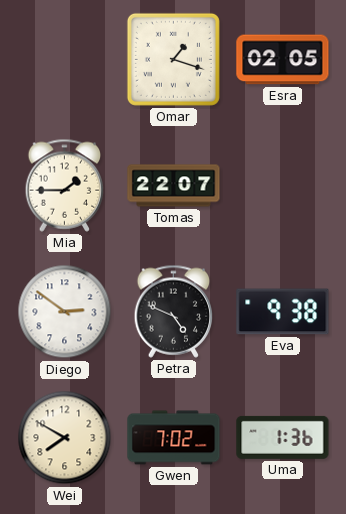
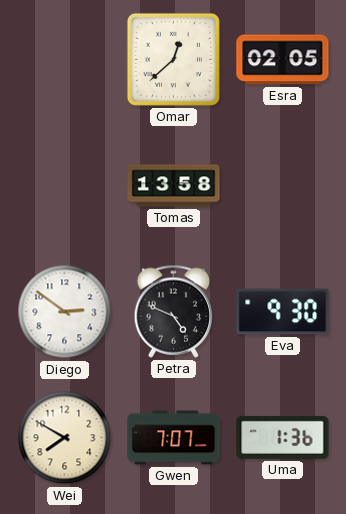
Omar: 1:18 -> 12:38
Mia: 1:45 -> none
Tomas: 22:07 -> 13:58
Eva: 9:38 -> 9:30
Gwen: 7:02 -> 7:07
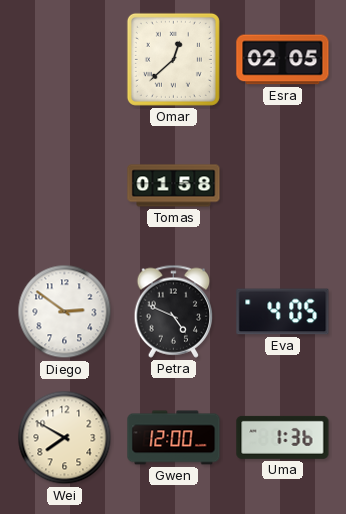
Tomas: 13:58 -> 01:58
Eva: 9:30 -> 4:05
Gwen: 7:07 -> 12:00
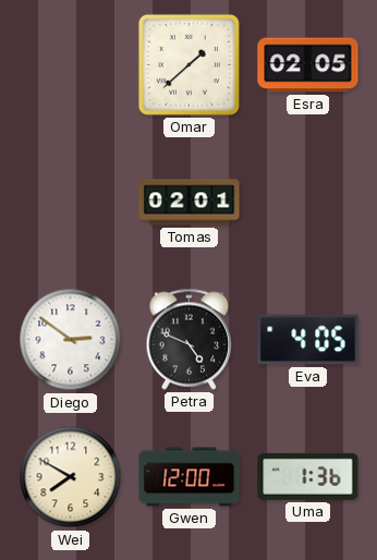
Omar: 12:38 -> 1:38
Tomas: 01:58 -> 02:01
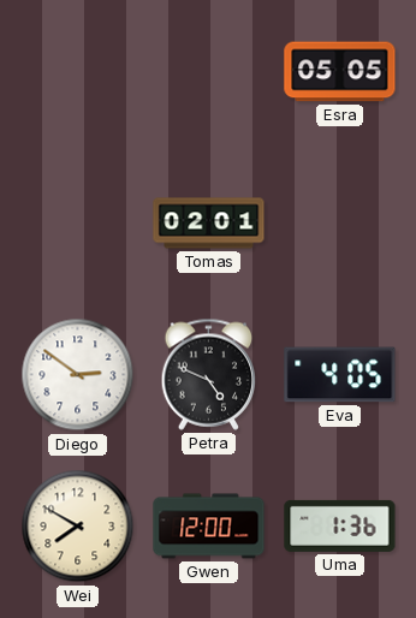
Omar: 1:38 -> none
Esra: 02:05 -> 05:05
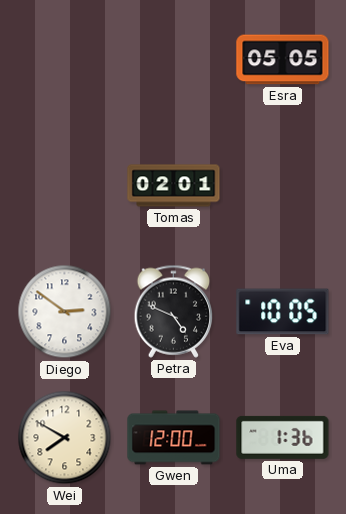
Eva: 4:05 -> 10:05
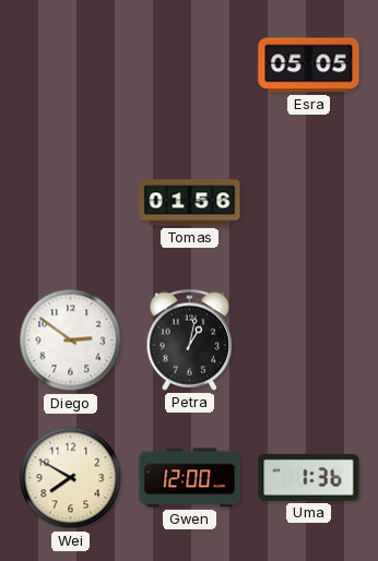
Tomas: 02:01 -> 01:56
Petra: 4:49 -> 1:02
Eva: 10:05 -> none
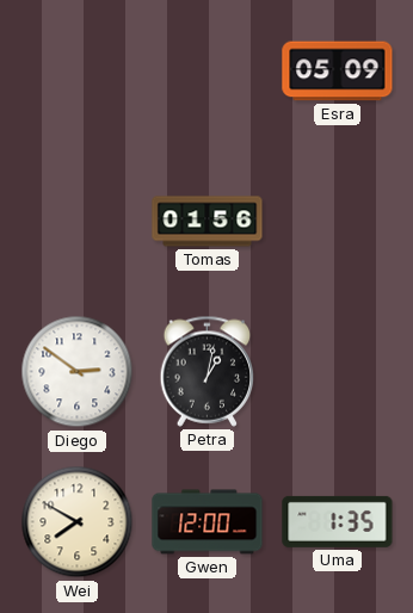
Esra: 05:05 -> 05:09
Uma: 1:36 -> 1:35
